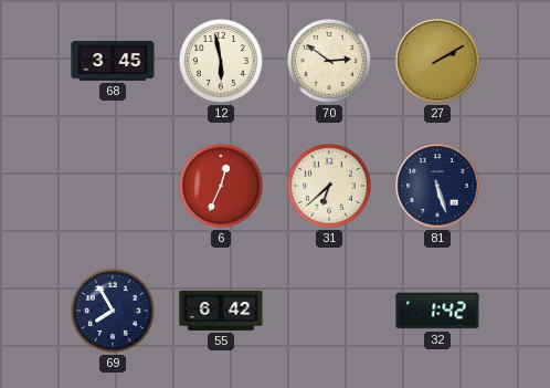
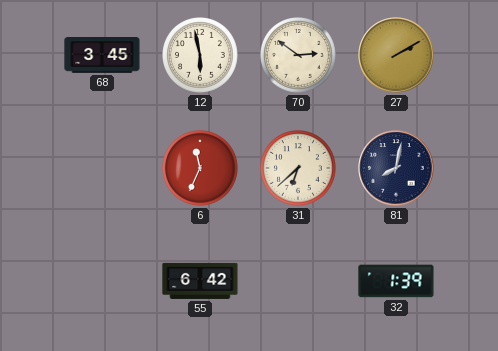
6: 12:34 -> 11:34
81: 5:27 -> 8:02
69: 7:55 -> none
32: 1:42 -> 1:39
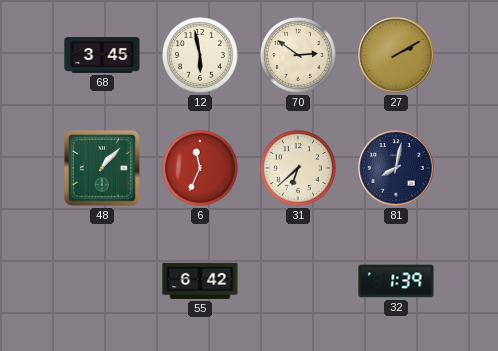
48: none -> 1:07
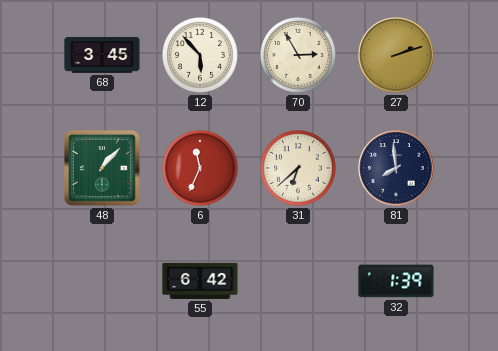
12: 5:58 -> 5:53
70: 2:51 -> 2:55
27: 2:10 -> 2:12
81: 8:02 -> 7:59
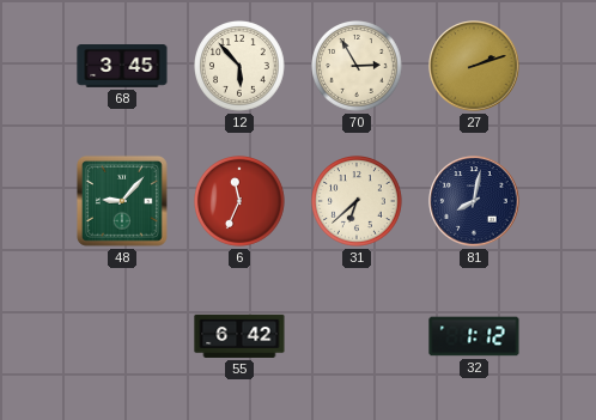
48: 1:07 -> 9:07
81: 7:59 -> 8:02
32: 1:39 -> 1:12
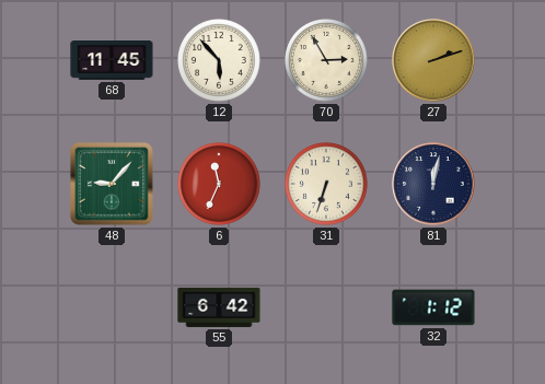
68: 3:45 -> 11:45
31: 6:38 -> 6:33
81: 8:02 -> 12:02
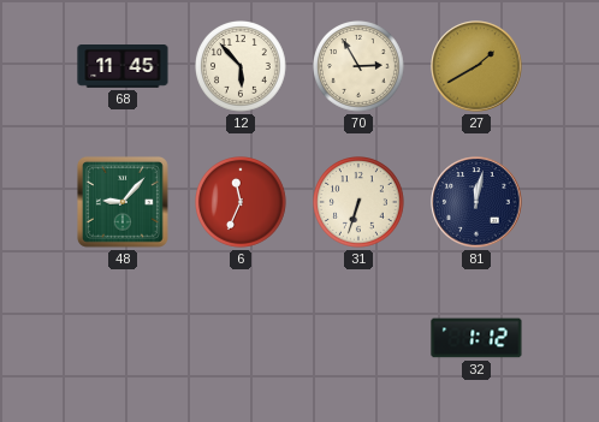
27: 2:12 -> 1:40
55: 6:42 -> none
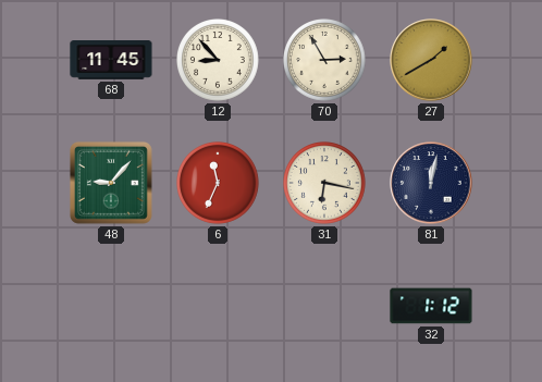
12: 5:53 -> 8:53
31: 6:33 -> 6:17
